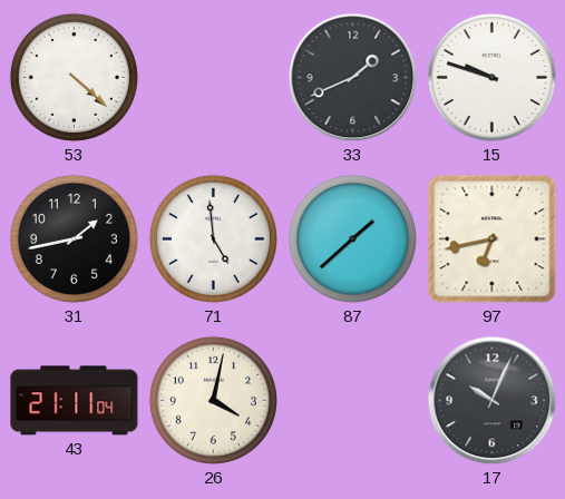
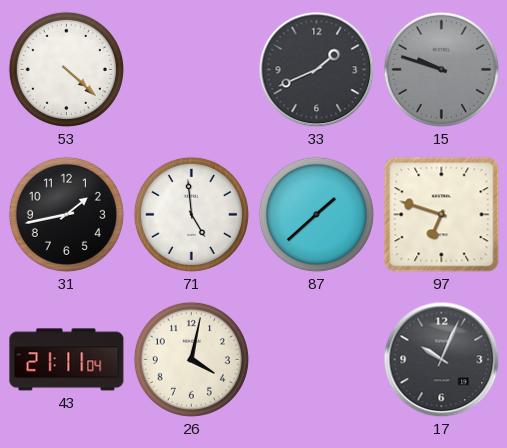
15 dial: white -> grey
97: 6:43 -> 6:48
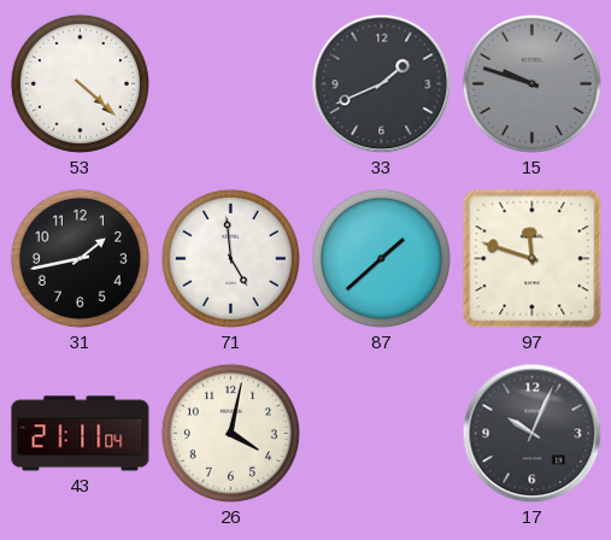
97: 6:48 -> 11:48
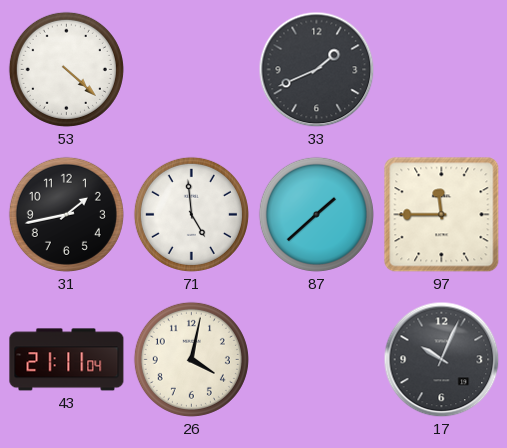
15: 9:48 -> none
97: 11:48 -> 11:45
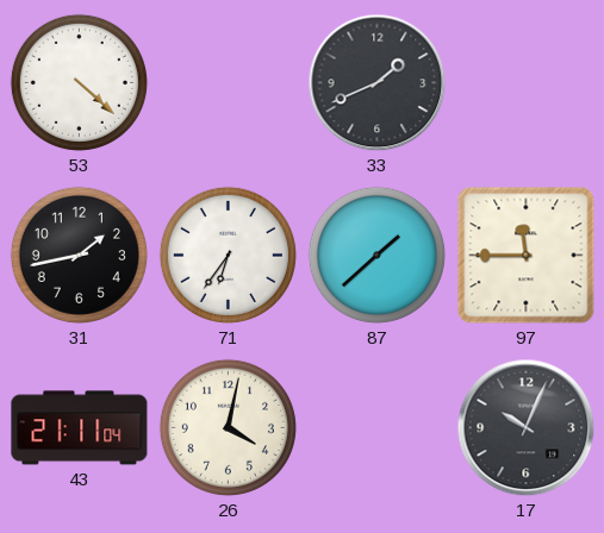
71: 4:59 -> 6:36
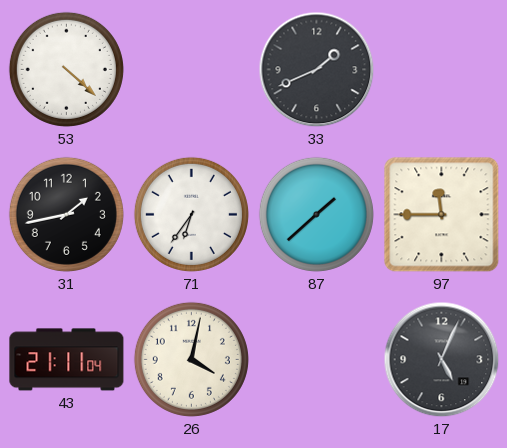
17: 10:04 -> 5:04
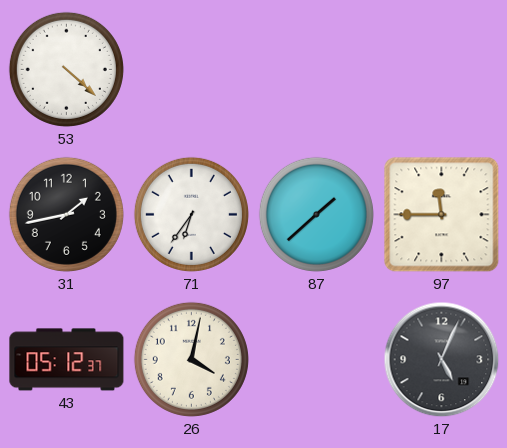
33: 1:41 -> none
43: 21:11 -> 05:12
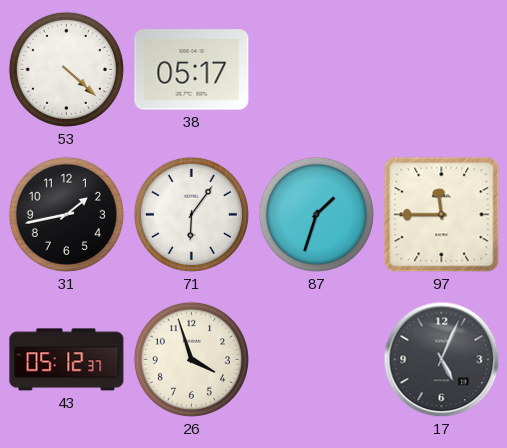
38: none -> 05:17
71: 6:36 -> 6:06
87: 1:38 -> 1:33
26: 4:02 -> 3:57
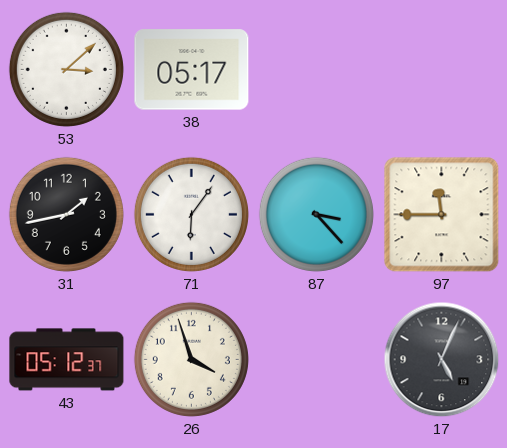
53: 4:22 -> 3:08
87: 1:33 -> 3:23
